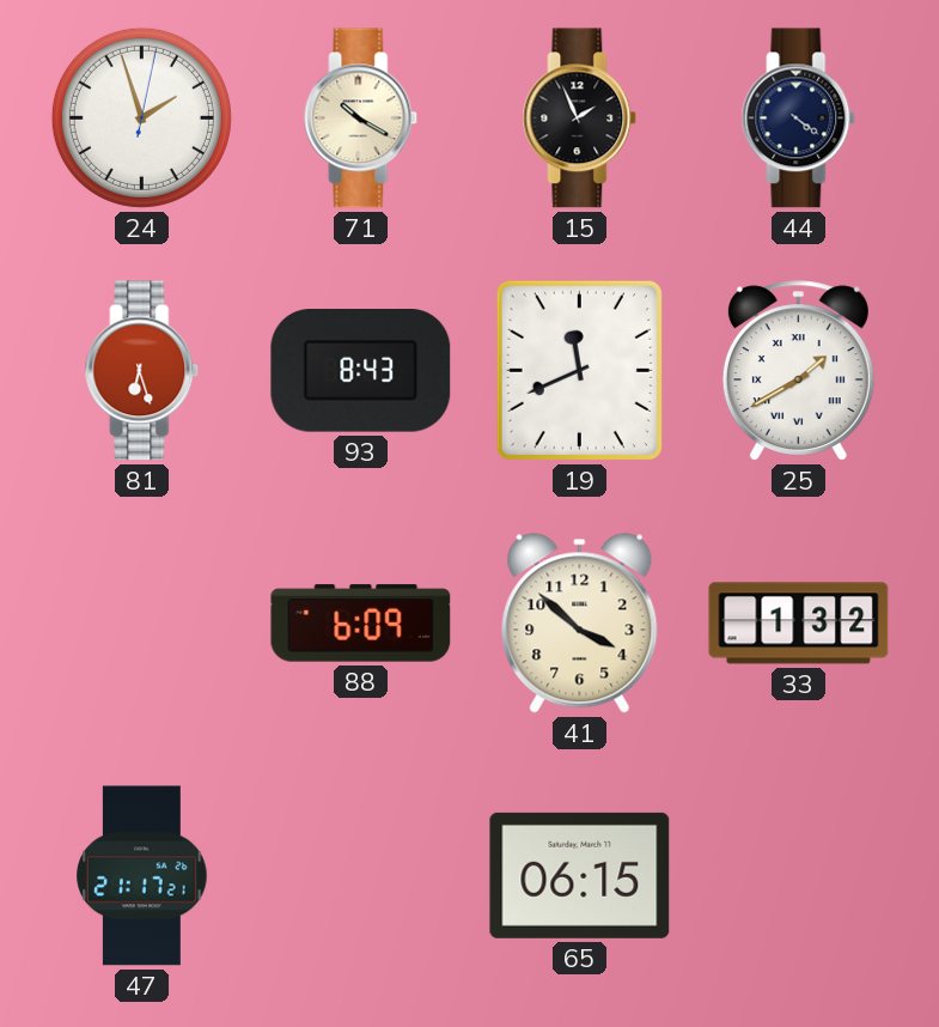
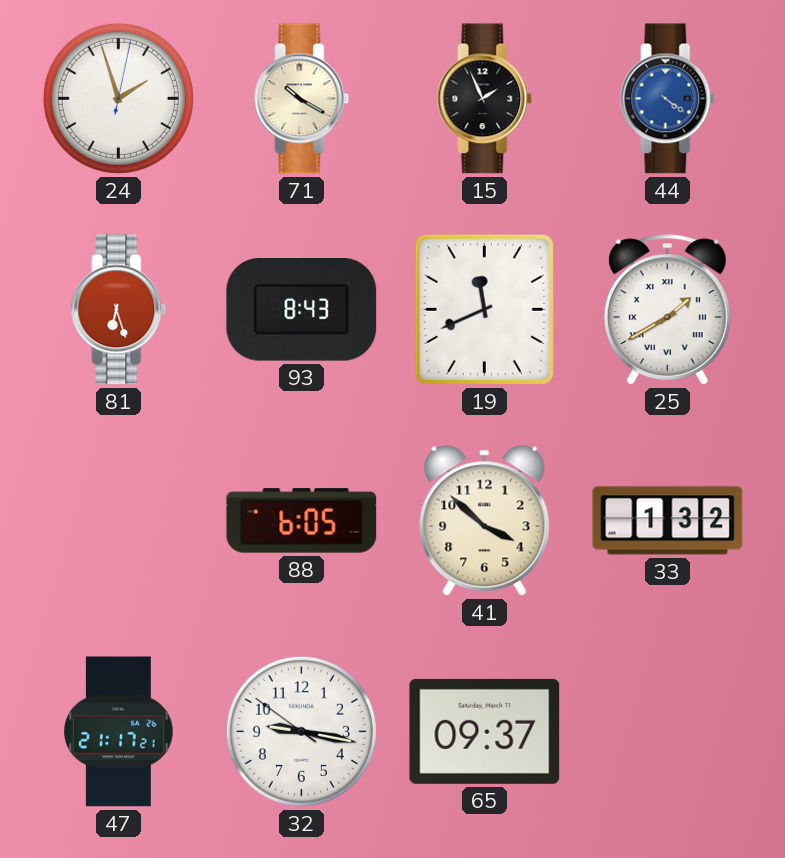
44 dial: navy -> blue
88: 6:09 -> 6:05
32: none -> 9:16
65: 06:15 -> 09:37
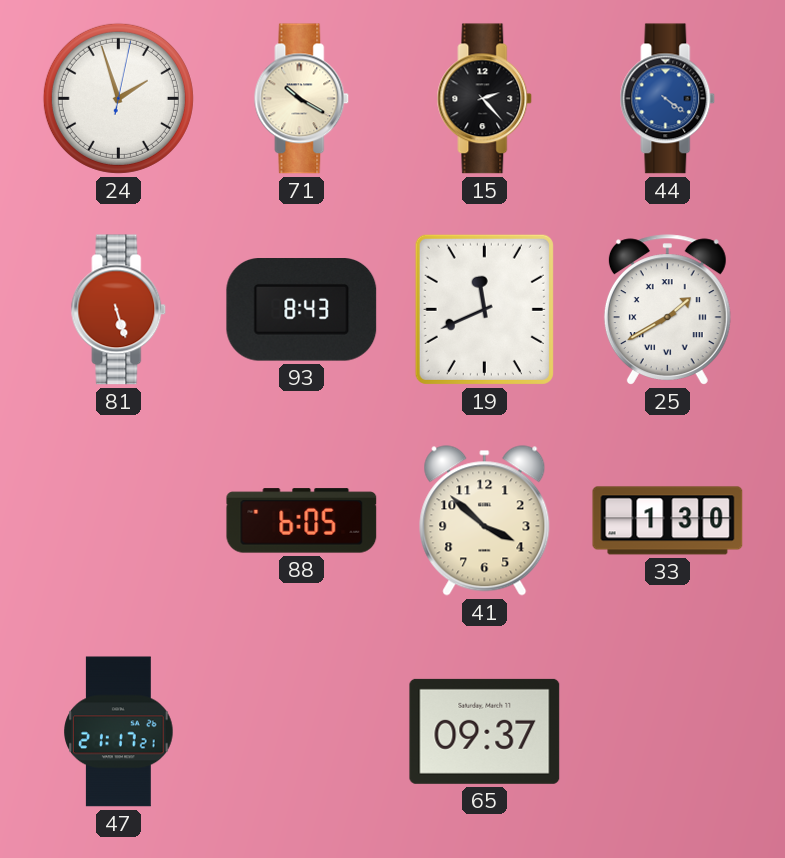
15: 1:56 -> 2:23
81: 6:27 -> 5:27
33: 1:32 -> 1:30
32: 9:16 -> none
